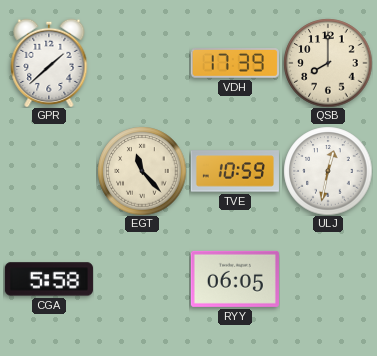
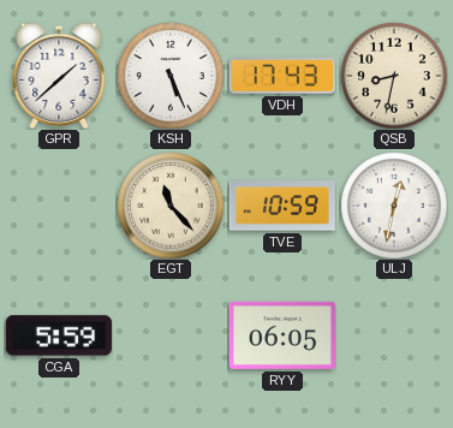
KSH: none -> 5:26
VDH: 17:39 -> 17:43
QSB: 8:00 -> 8:32
CGA: 5:58 -> 5:59
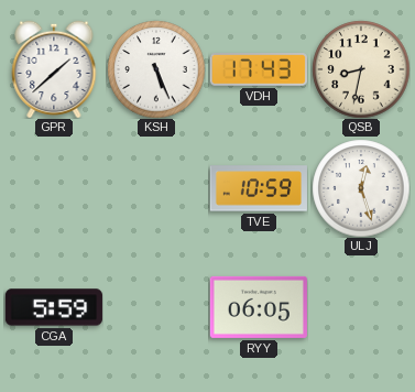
EGT: 11:23 -> none
ULJ: 12:32 -> 12:27
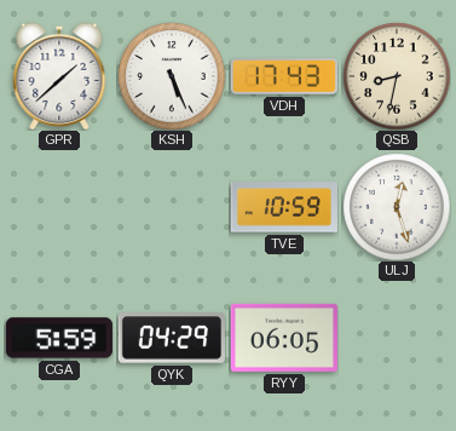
QYK: none -> 04:29
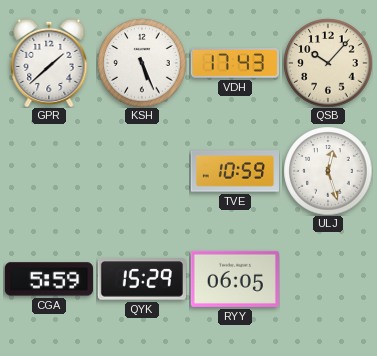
QSB: 8:32 -> 10:07
QYK: 04:29 -> 15:29
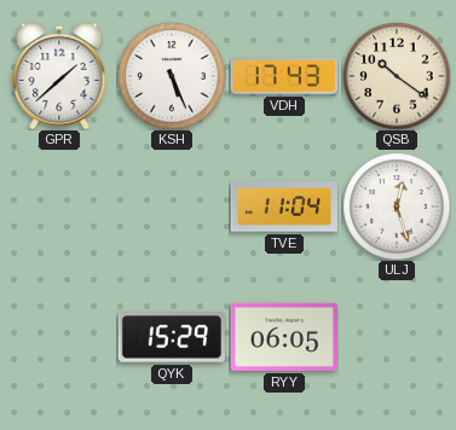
QSB: 10:07 -> 10:21
TVE: 10:59 -> 11:04
CGA: 5:59 -> none
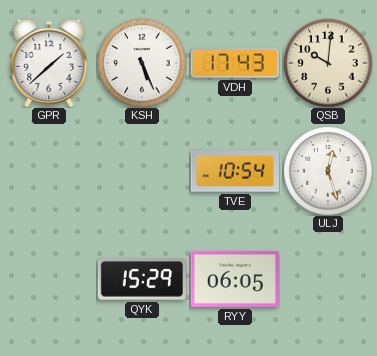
QSB: 10:21 -> 10:01
TVE: 11:04 -> 10:54
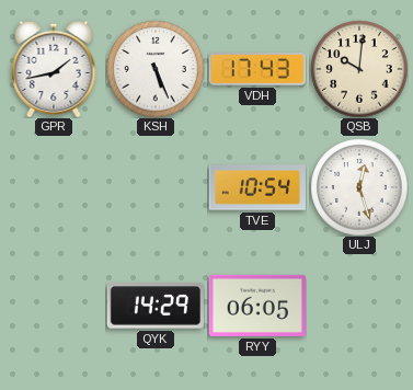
GPR: 1:38 -> 1:43
QYK: 15:29 -> 14:29
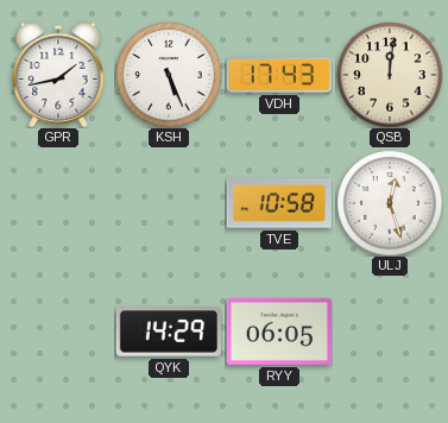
QSB: 10:01 -> 12:01
TVE: 10:54 -> 10:58
